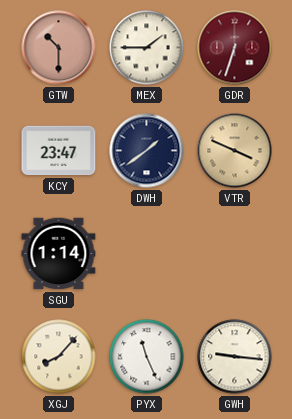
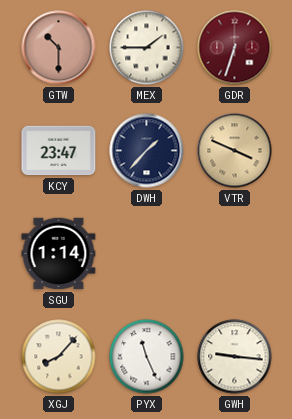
DWH: 1:39 -> 1:37
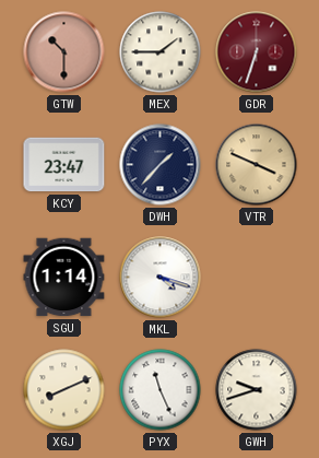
MKL: none -> 4:18
XGJ: 8:07 -> 8:11
GWH: 9:16 -> 9:42
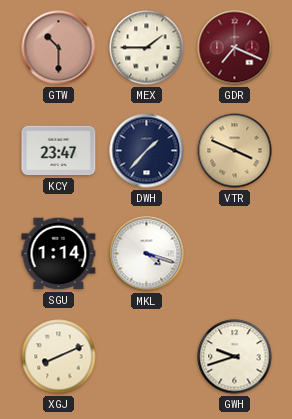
GDR: 6:33 -> 7:19
PYX: 11:26 -> none
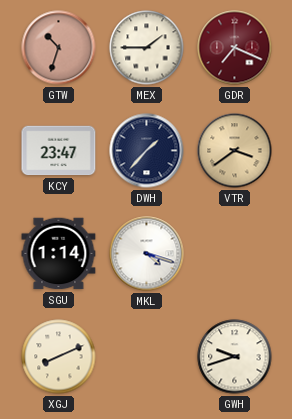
GTW: 10:30 -> 10:33
VTR: 3:49 -> 3:39
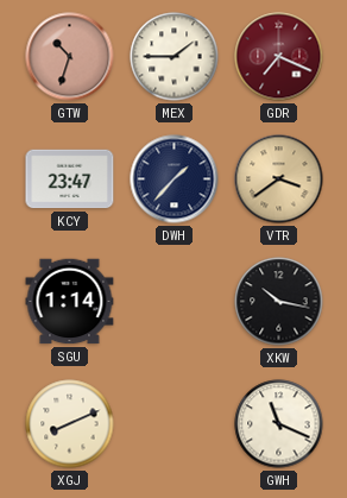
MKL: 4:18 -> none
XKW: none -> 10:17
GWH: 9:42 -> 11:19
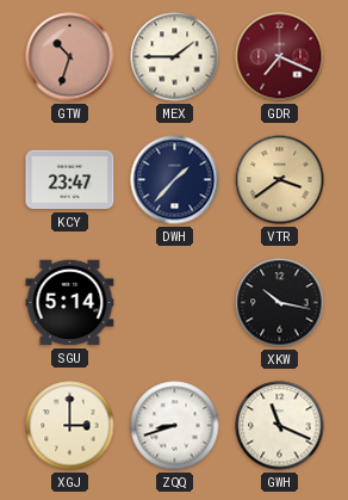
SGU: 1:14 -> 5:14
XGJ: 8:11 -> 3:00
ZQQ: none -> 8:42
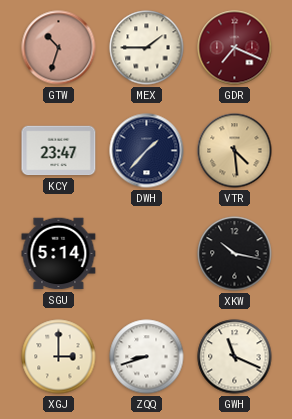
VTR: 3:39 -> 4:29
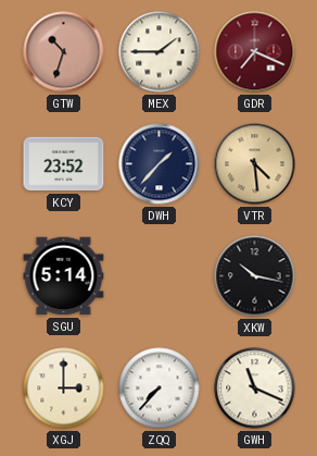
KCY: 23:47 -> 23:52
ZQQ: 8:42 -> 7:37
